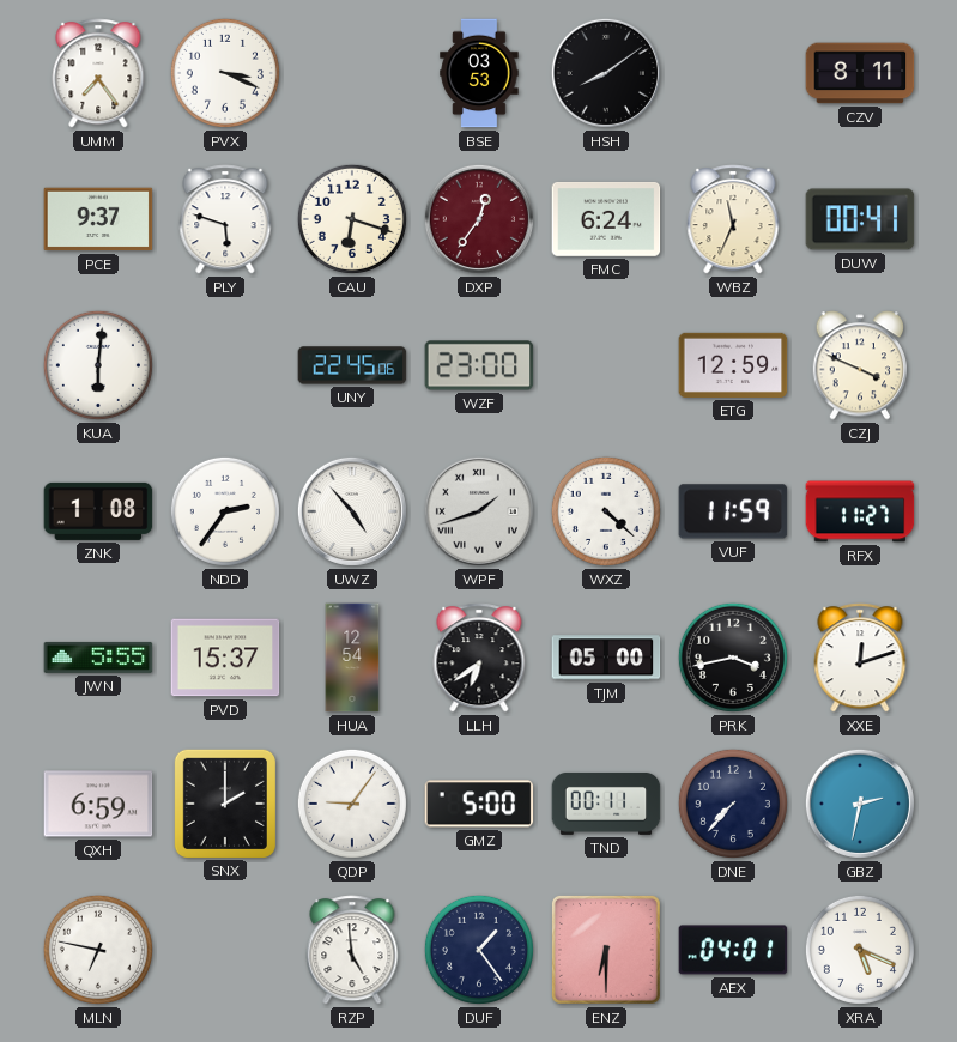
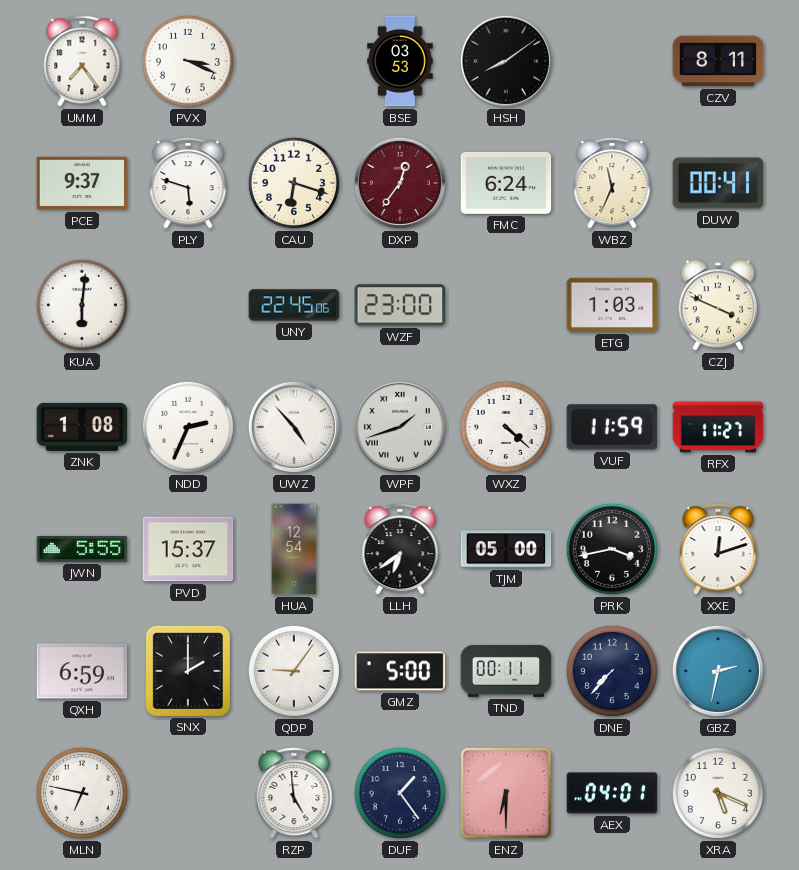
ETG: 12:59 -> 1:03
NDD: 2:36 -> 2:34
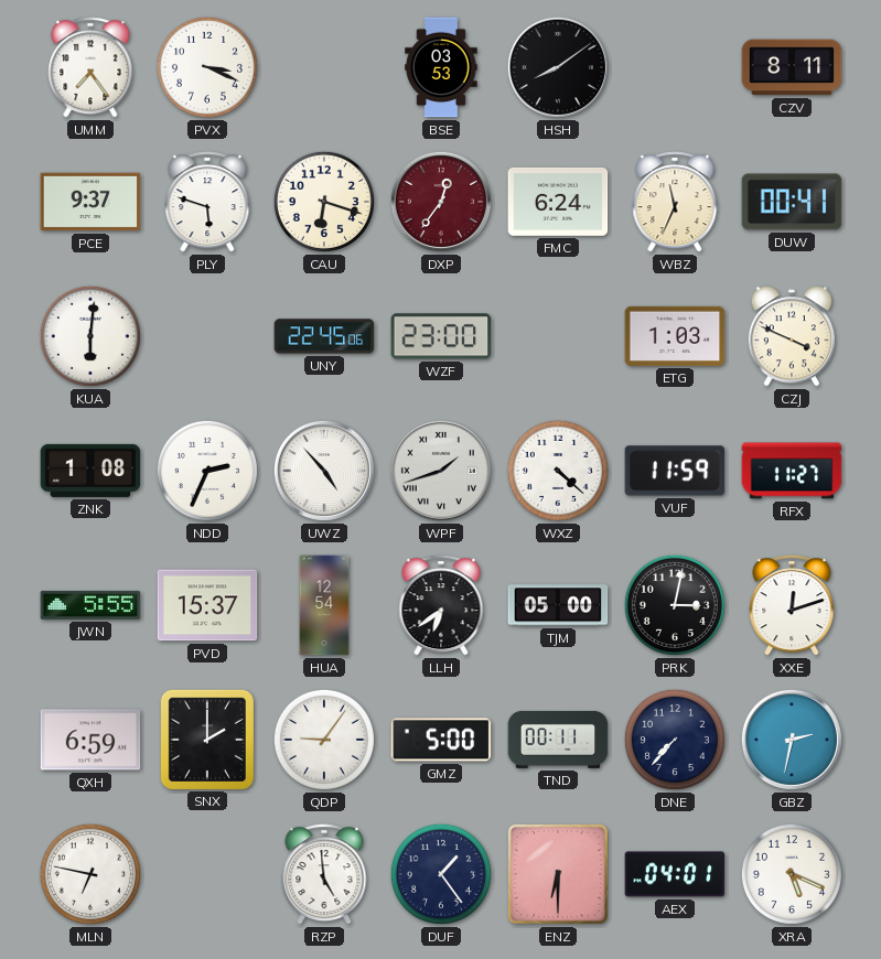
PRK: 3:43 -> 3:02
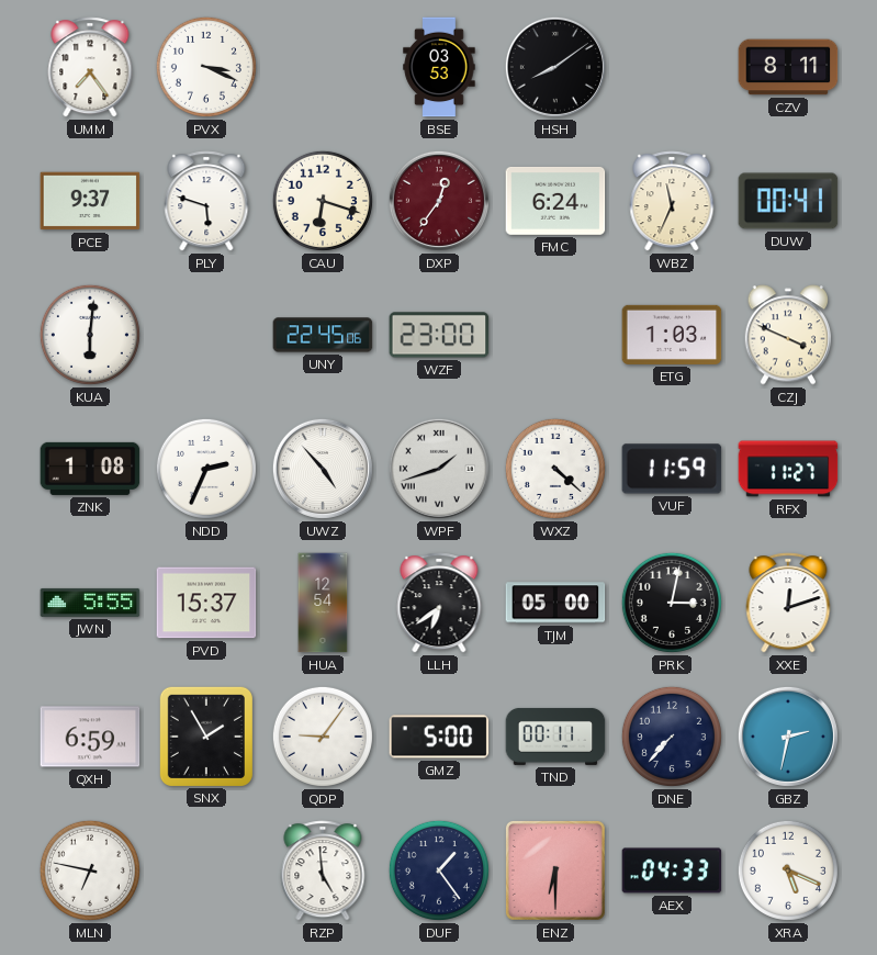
SNX: 2:00 -> 1:55
AEX: 04:01 -> 04:33
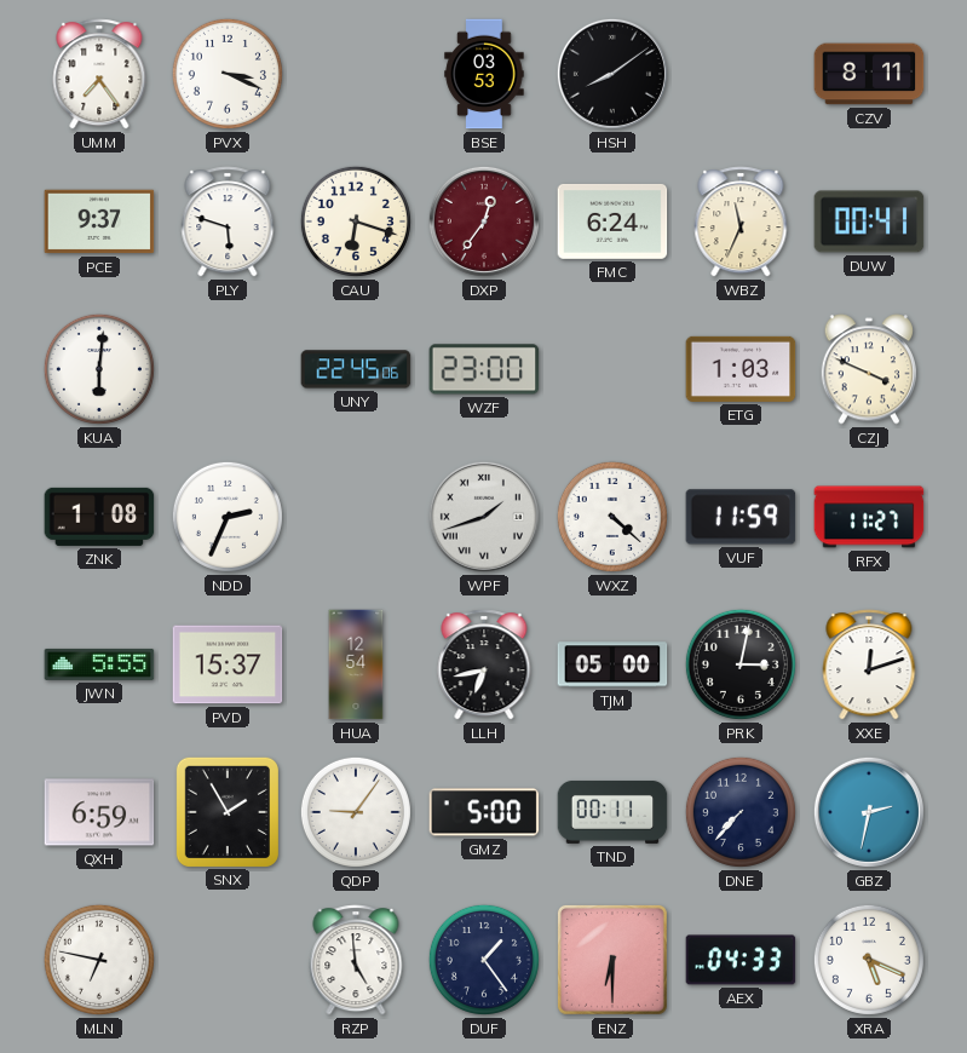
UWZ: 4:53 -> none
LLH: 6:39 -> 6:43
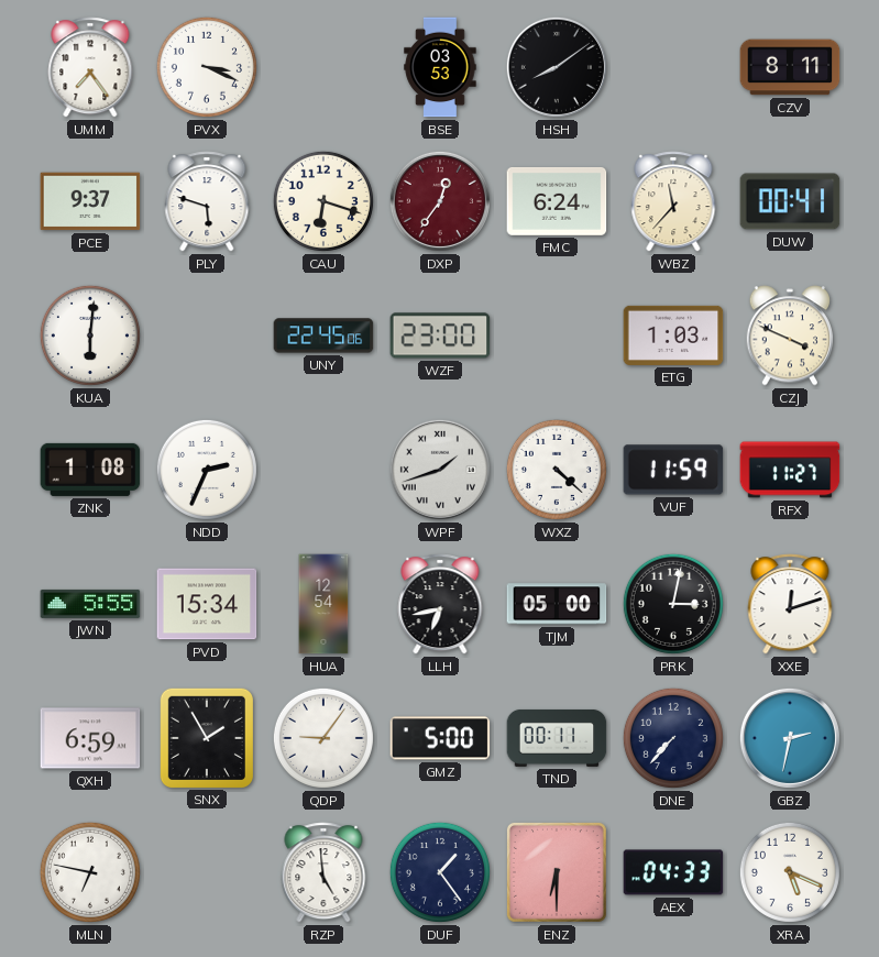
WBZ: 11:34 -> 11:37
PVD: 15:37 -> 15:34
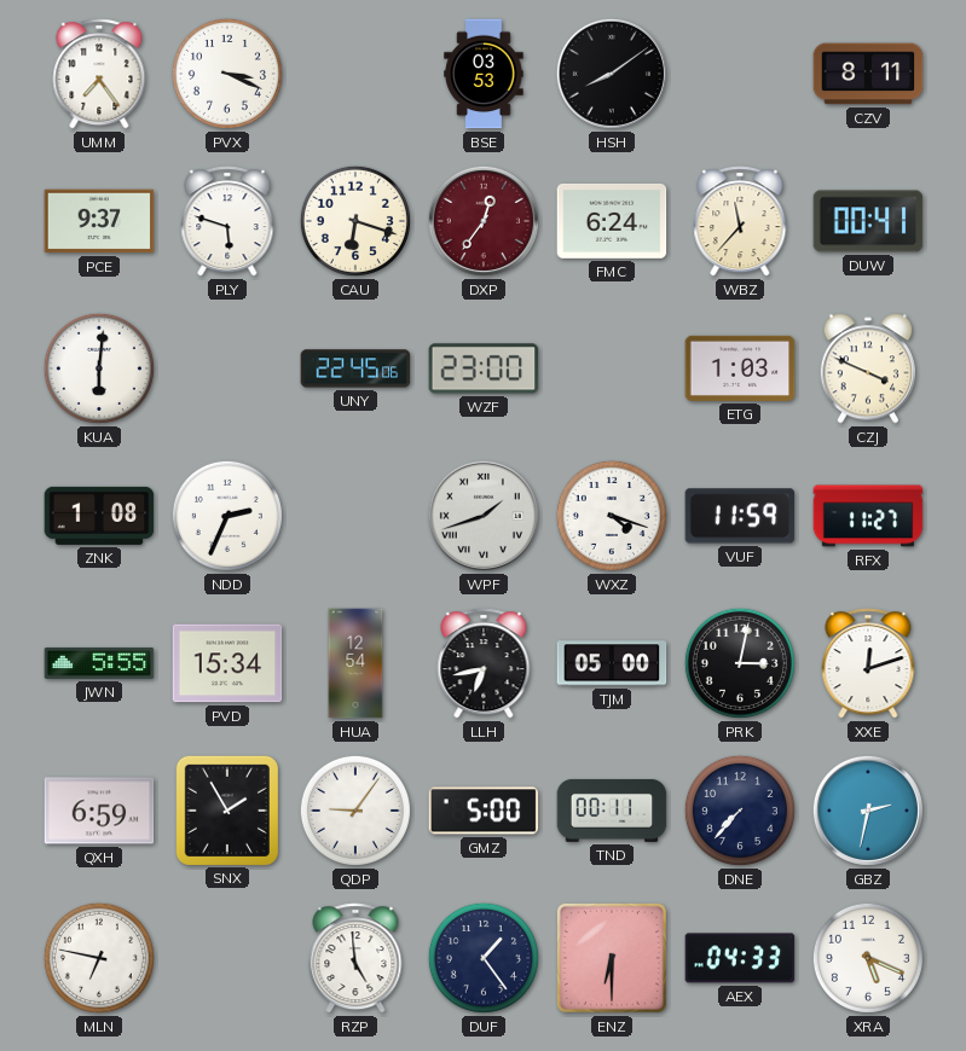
WXZ: 4:22 -> 4:18
